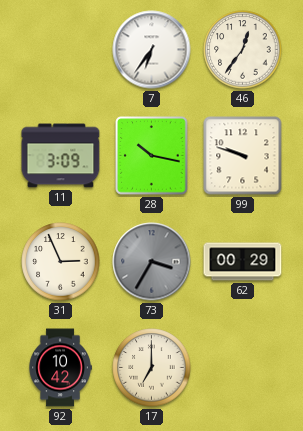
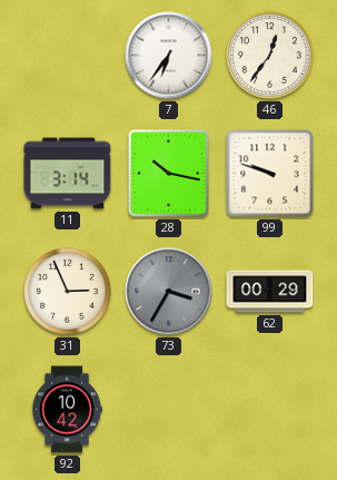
11: 3:09 -> 3:14
17: 7:00 -> none
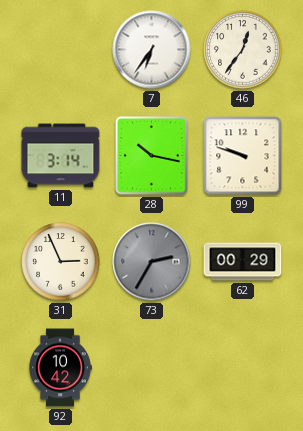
73: 3:35 -> 2:35
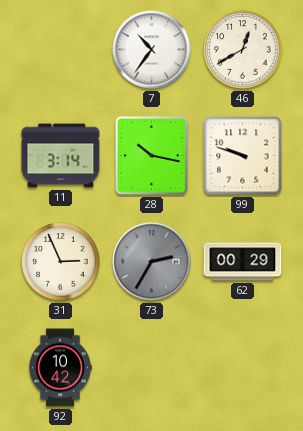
7: 6:36 -> 10:36
46: 12:36 -> 12:40
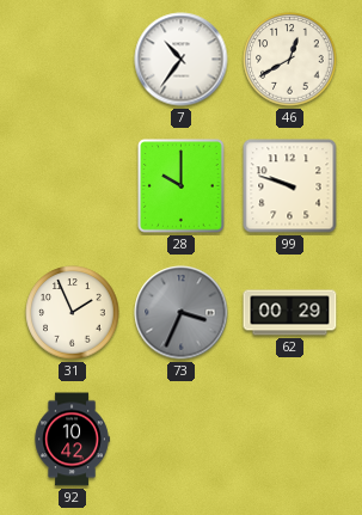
11: 3:14 -> none
28: 10:17 -> 10:00
31: 2:56 -> 1:56
73: 2:35 -> 3:34
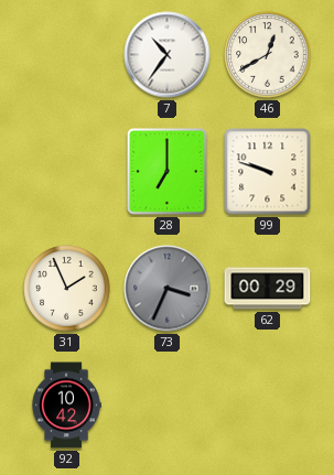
28: 10:00 -> 7:00
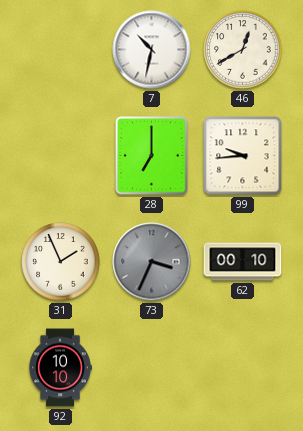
7: 10:36 -> 10:32
99: 9:48 -> 9:44
62: 00:29 -> 00:10
92: 10:42 -> 10:10
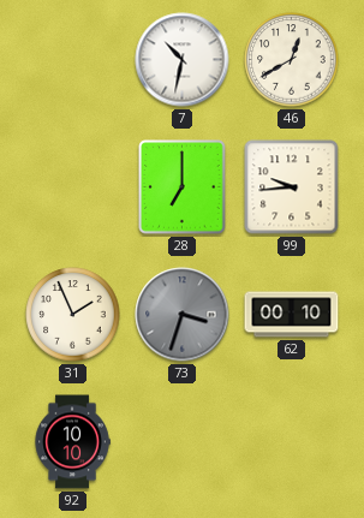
73: 3:34 -> 3:33
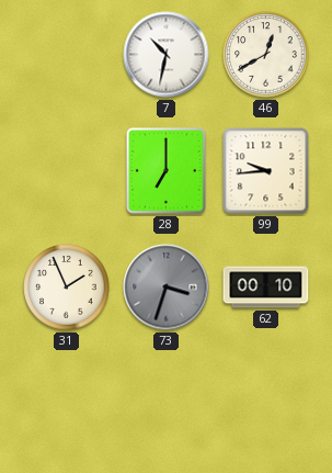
92: 10:10 -> none
